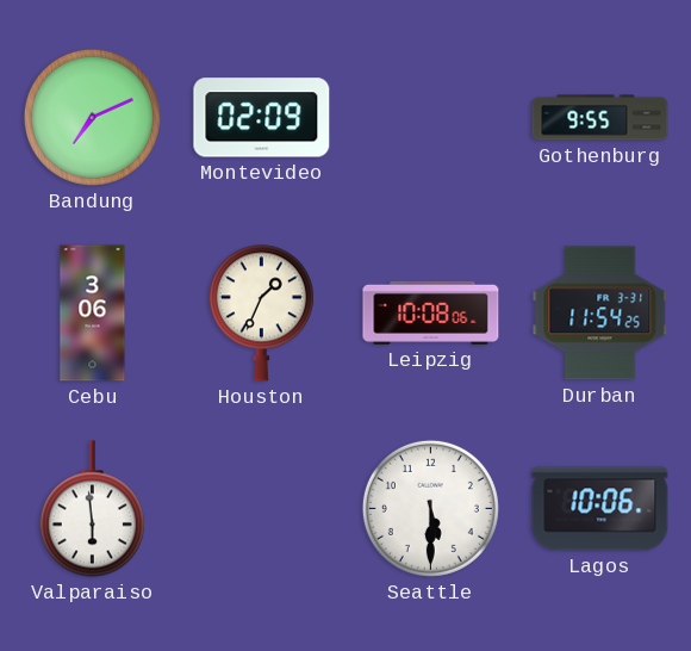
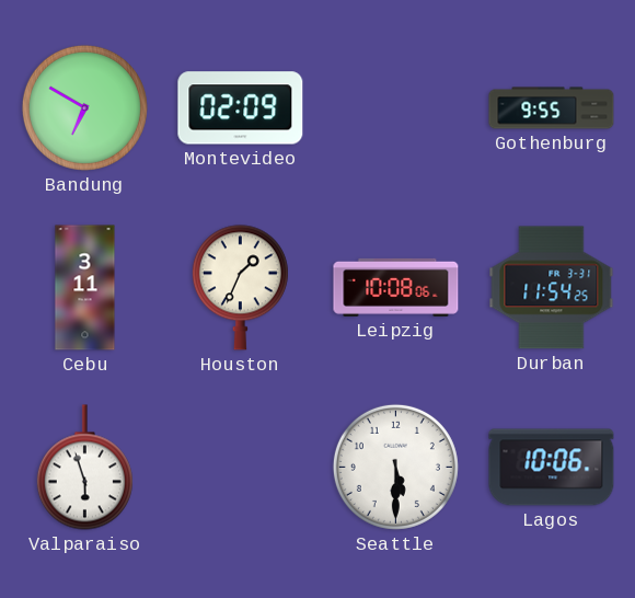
Bandung: 7:11 -> 6:50
Cebu: 3:06 -> 3:11
Valparaiso: 5:59 -> 5:57
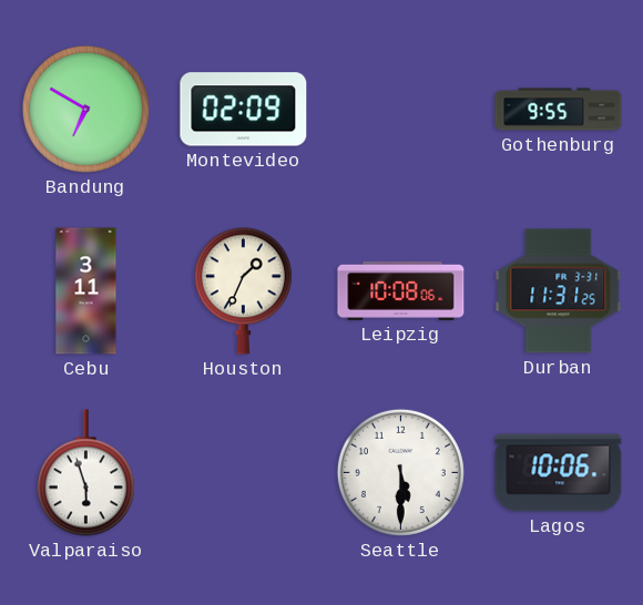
Durban: 11:54 -> 11:31
